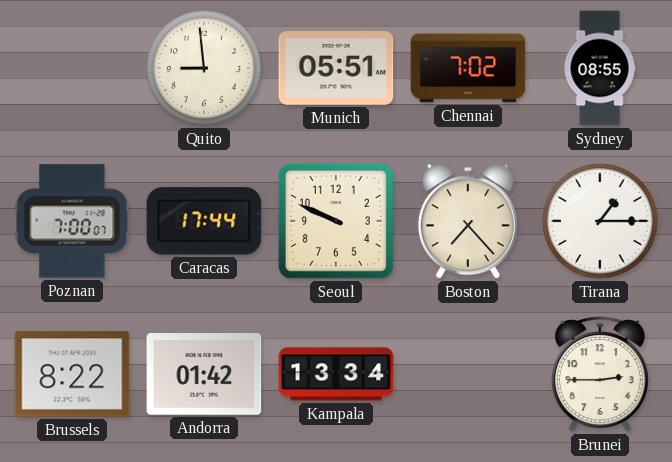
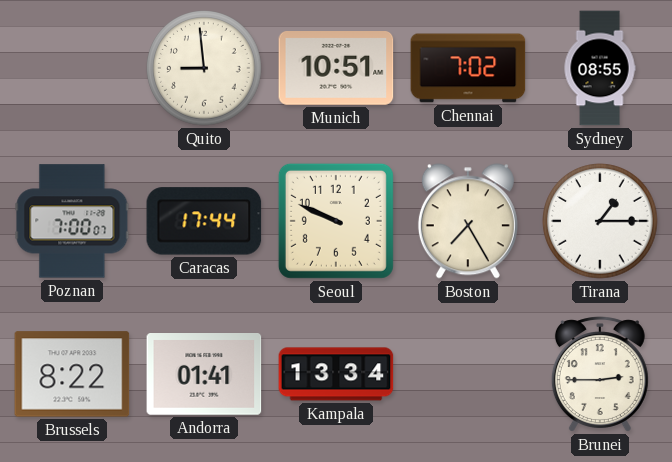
Munich: 05:51 -> 10:51
Boston: 7:23 -> 7:25
Andorra: 01:42 -> 01:41
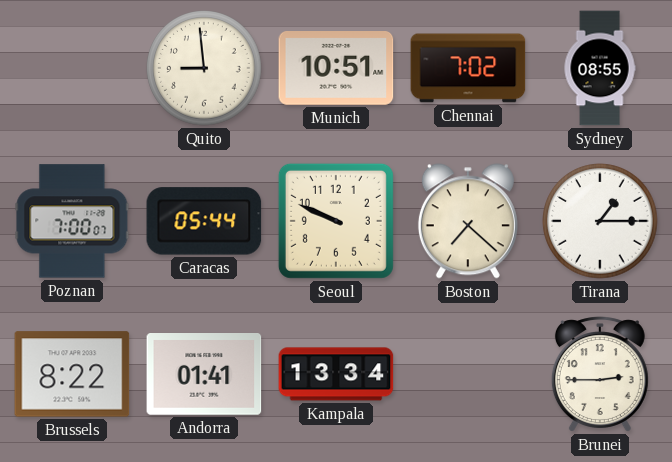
Caracas: 17:44 -> 05:44
Boston: 7:25 -> 7:22
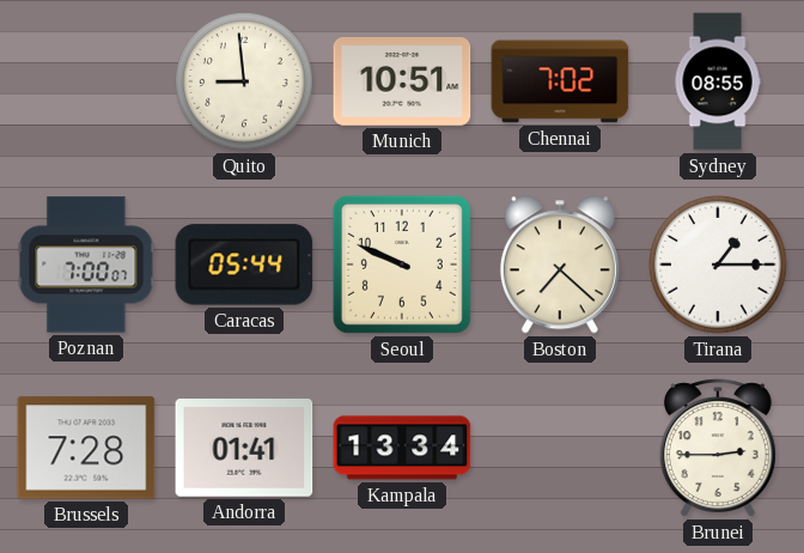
Brussels: 8:22 -> 7:28
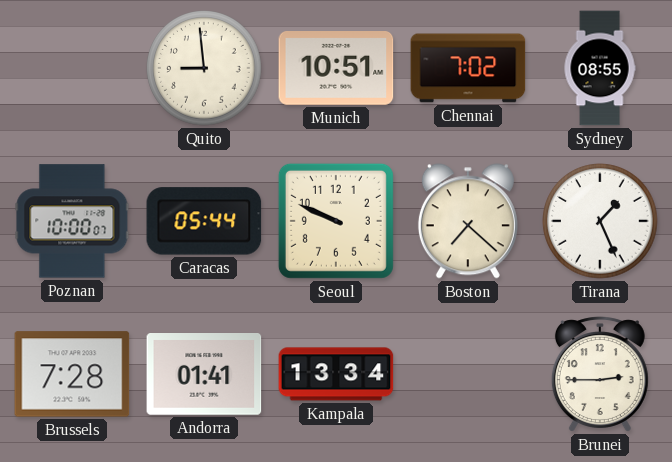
Poznan: 7:00 -> 10:00
Tirana: 1:15 -> 1:26
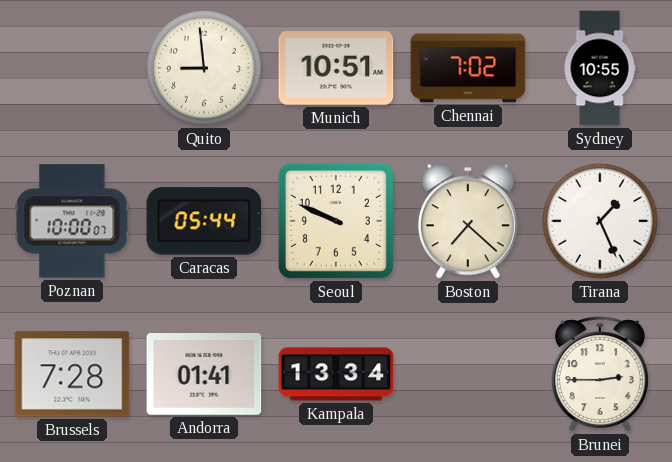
Sydney: 08:55 -> 10:55
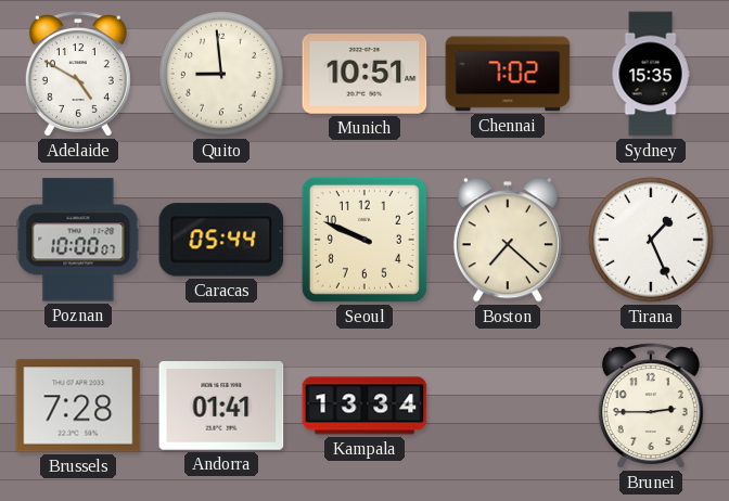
Adelaide: none -> 4:50
Sydney: 10:55 -> 15:35
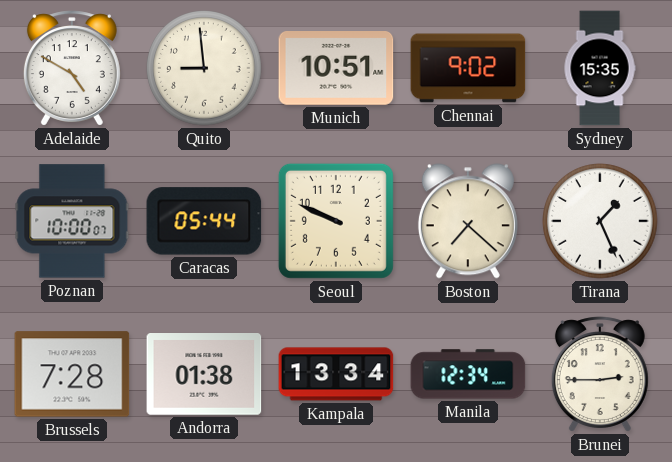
Chennai: 7:02 -> 9:02
Andorra: 01:41 -> 01:38
Manila: none -> 12:34
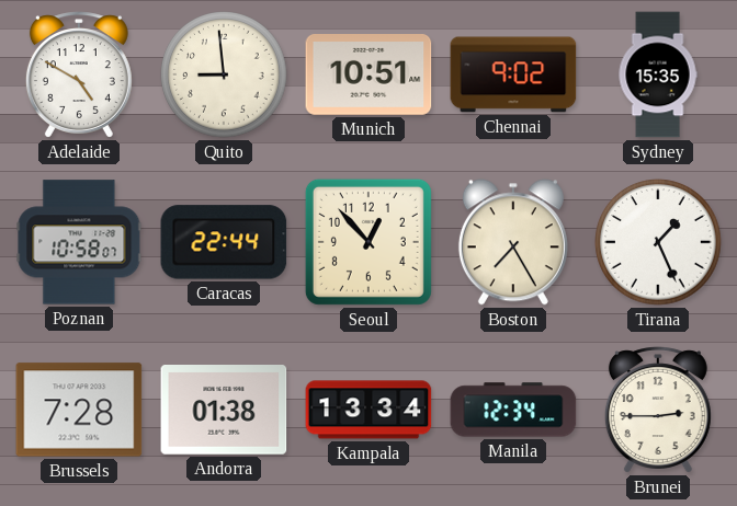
Poznan: 10:00 -> 10:58
Caracas: 05:44 -> 22:44
Seoul: 9:49 -> 12:53
Boston: 7:22 -> 7:25
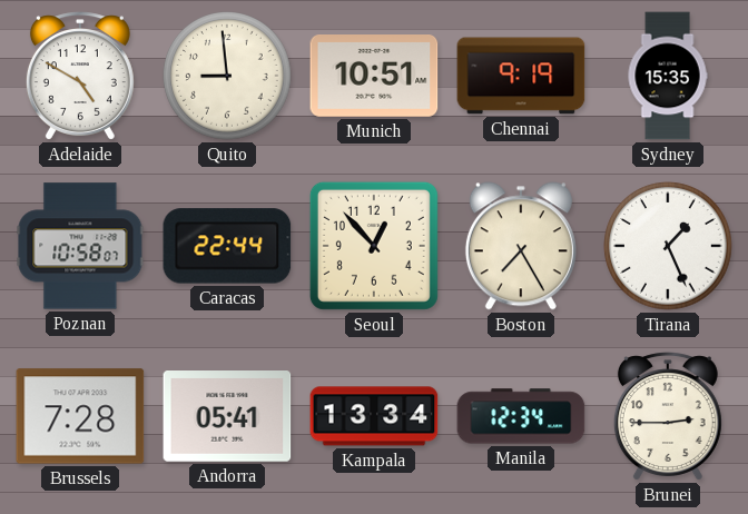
Chennai: 9:02 -> 9:19
Andorra: 01:38 -> 05:41
